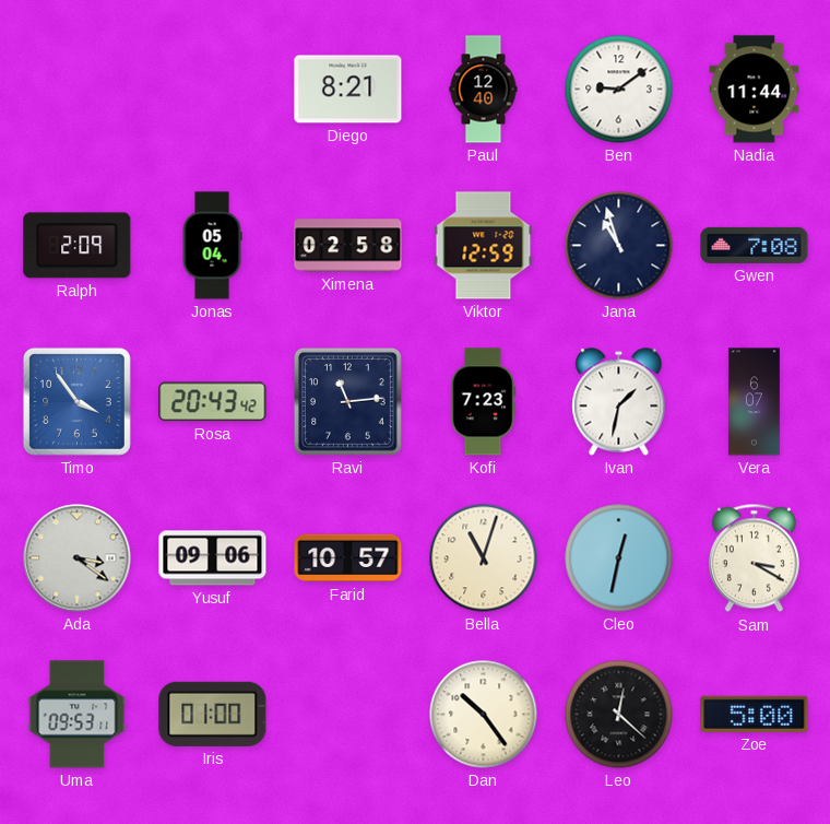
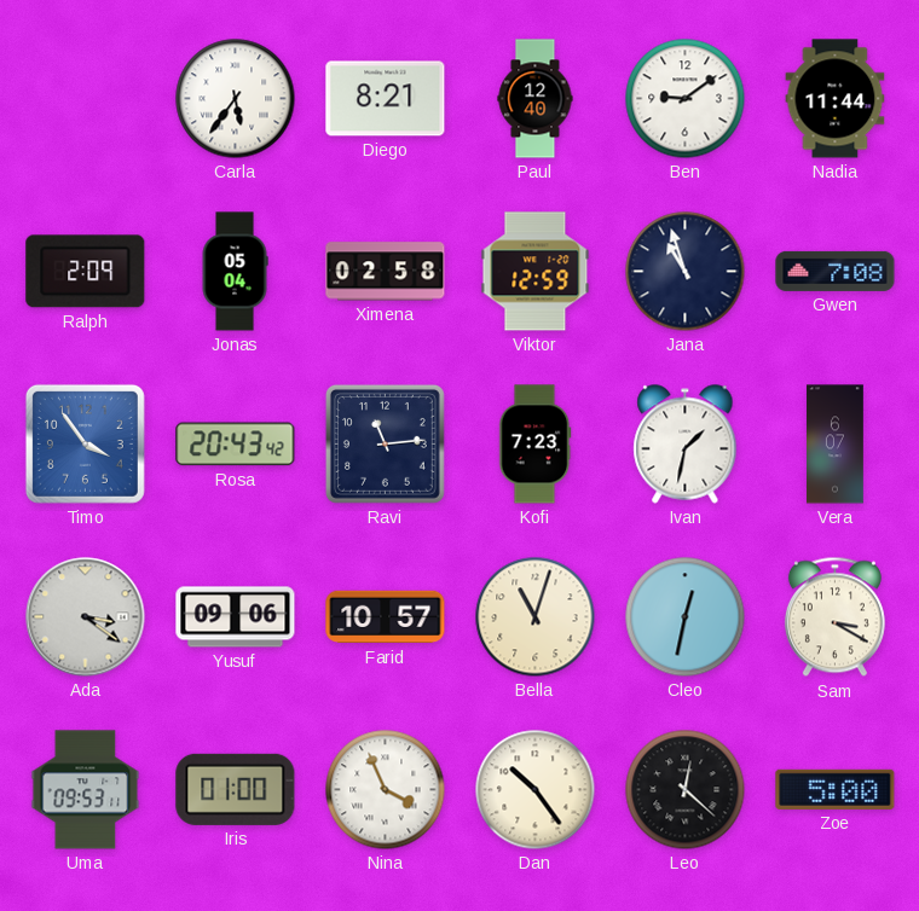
Carla: none -> 5:36
Nina: none -> 3:56
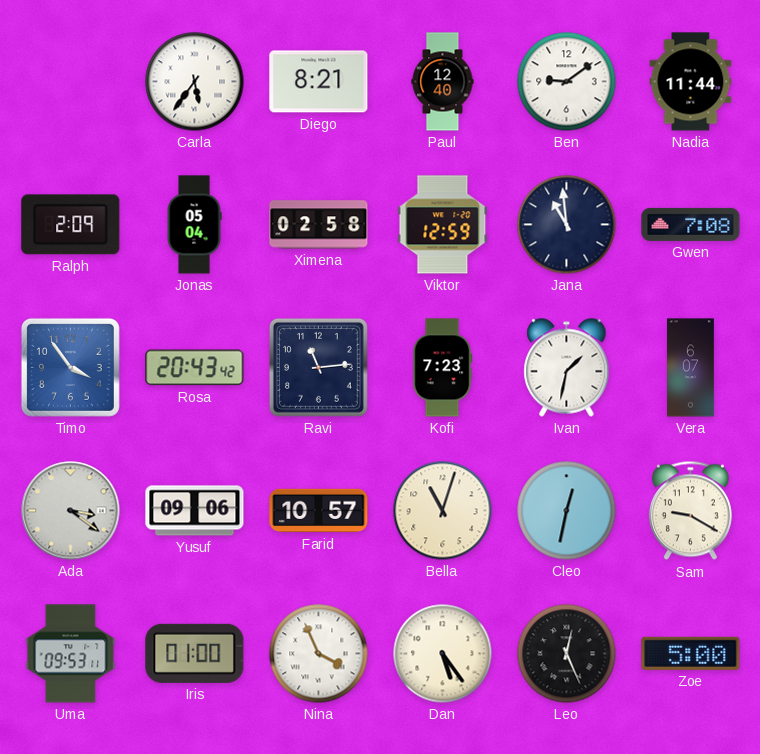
Jana: 10:57 -> 10:59
Sam: 3:20 -> 9:20
Dan: 10:24 -> 5:24
Leo: 12:22 -> 12:26
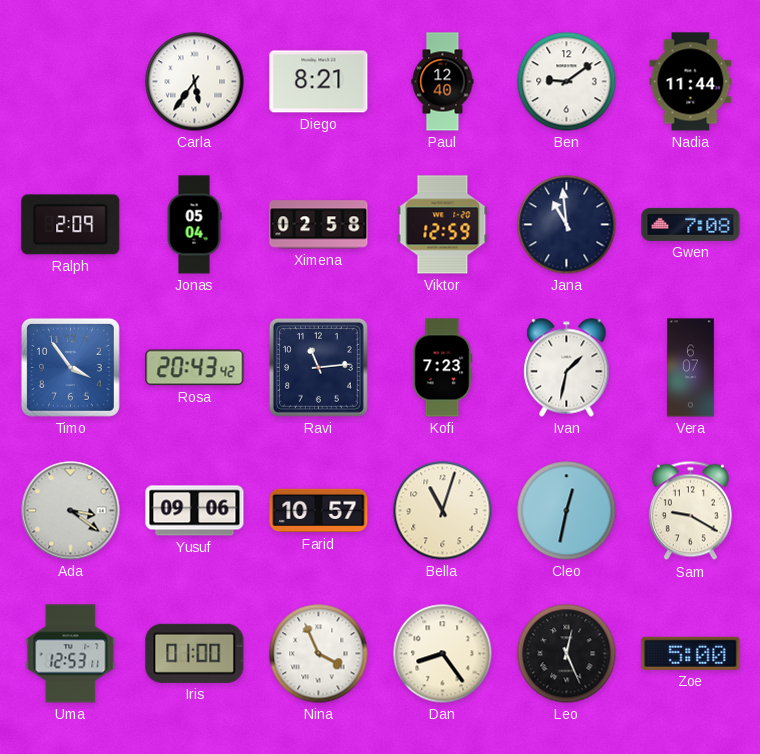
Uma: 09:53 -> 12:53
Dan: 5:24 -> 8:24
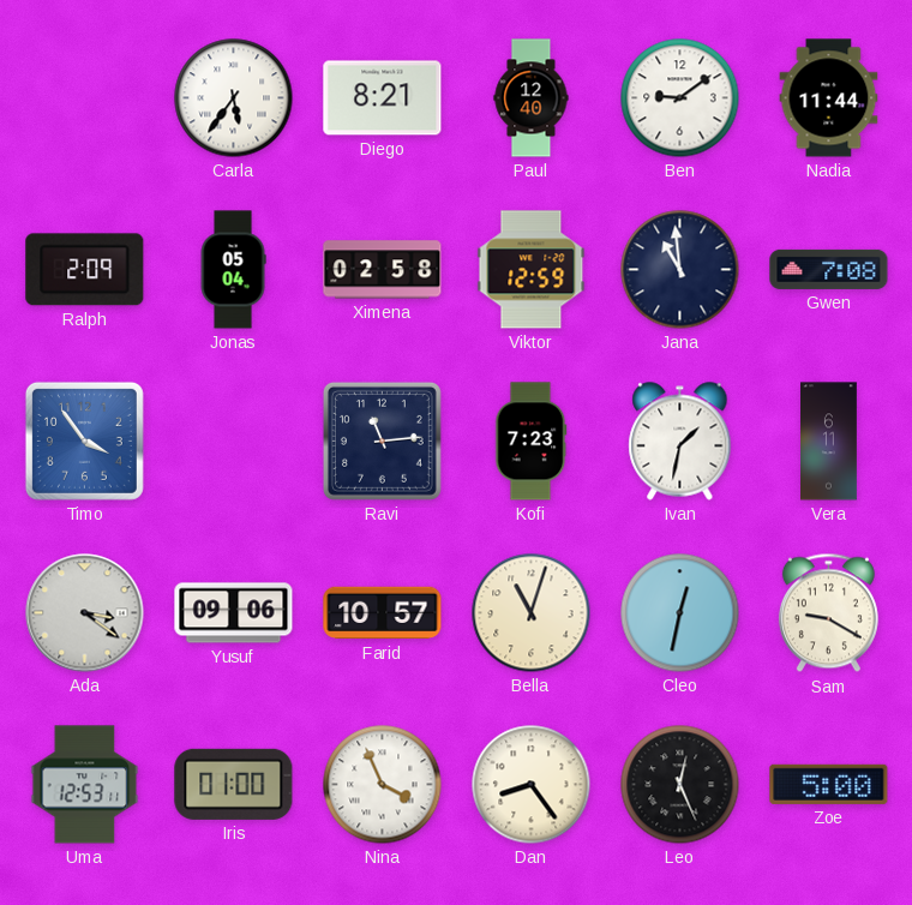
Rosa: 20:43 -> none
Vera: 6:07 -> 6:11
